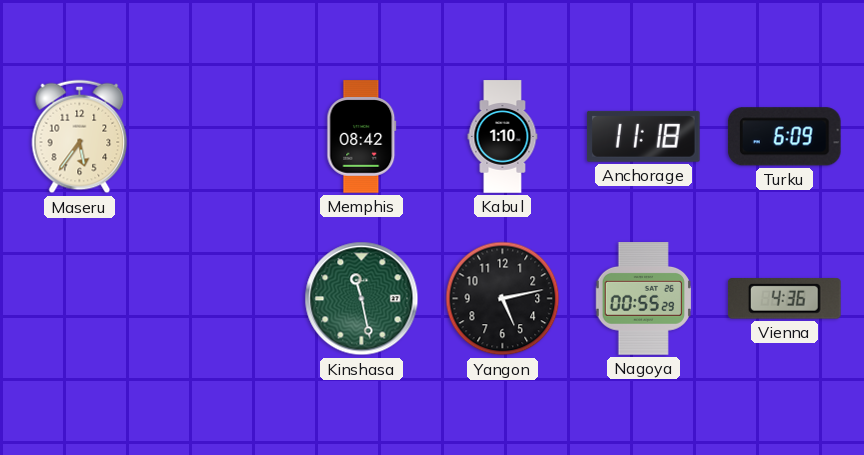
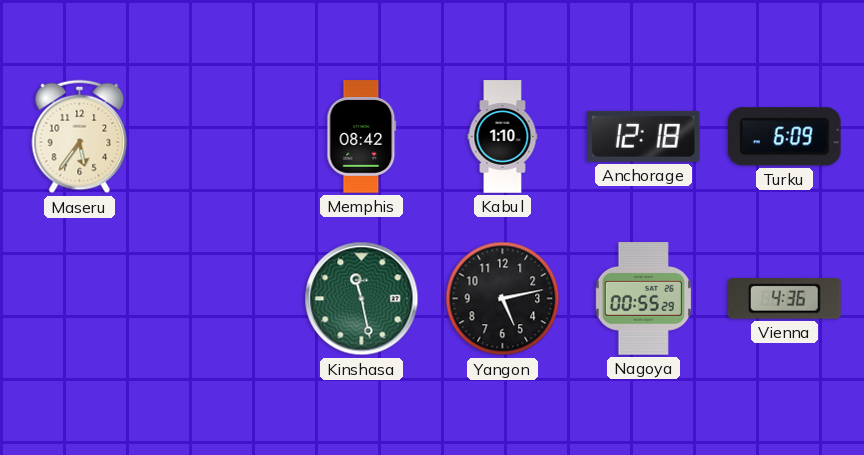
Anchorage: 11:18 -> 12:18
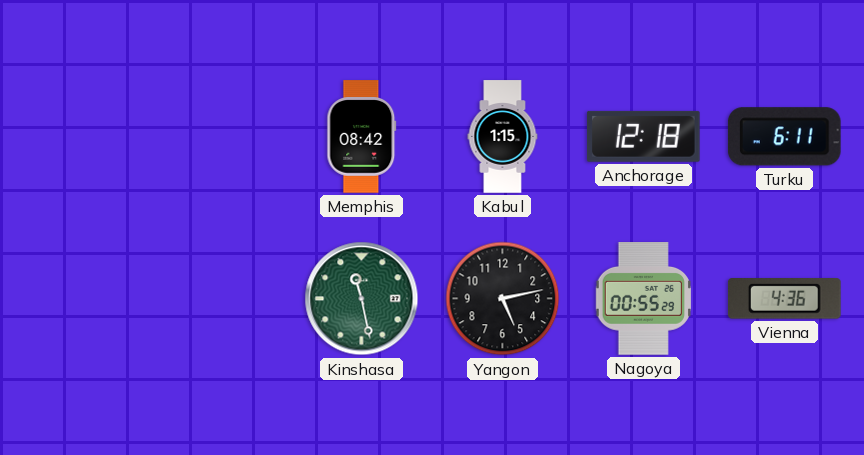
Maseru: 5:36 -> none
Kabul: 1:10 -> 1:15
Turku: 6:09 -> 6:11
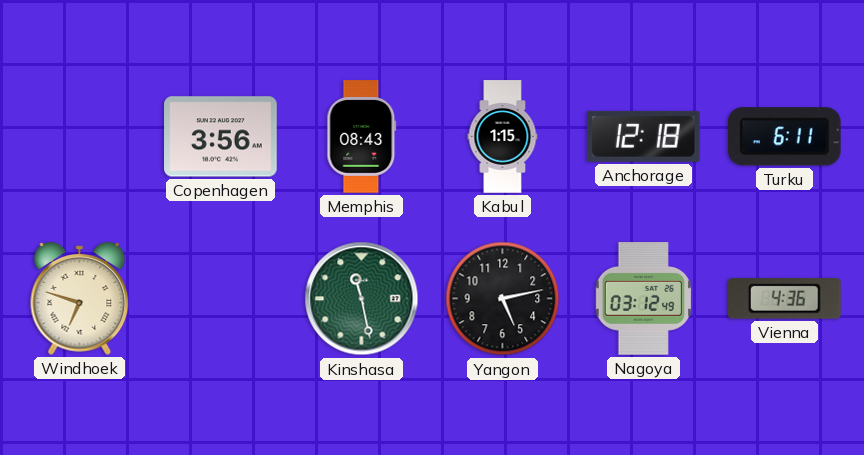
Copenhagen: none -> 3:56
Memphis: 08:42 -> 08:43
Windhoek: none -> 6:48
Nagoya: 00:55 -> 03:12
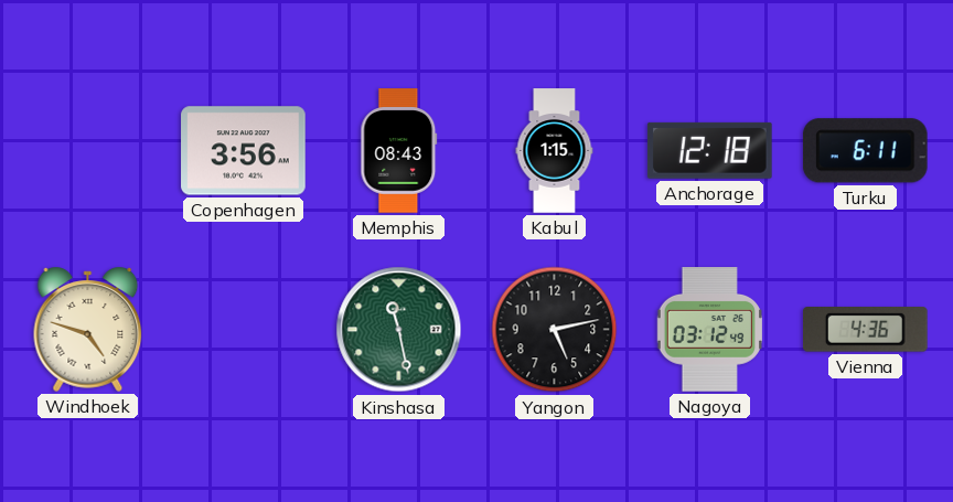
Windhoek: 6:48 -> 4:48
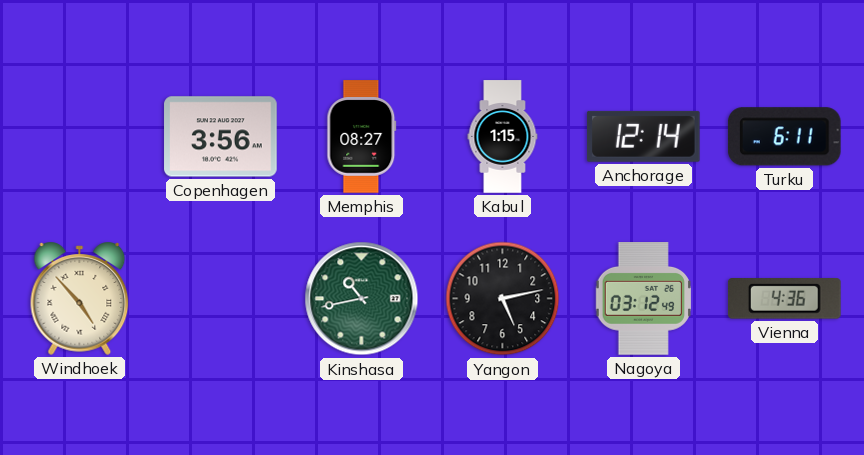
Memphis: 08:43 -> 08:27
Anchorage: 12:18 -> 12:14
Windhoek: 4:48 -> 4:53
Kinshasa: 11:28 -> 10:43
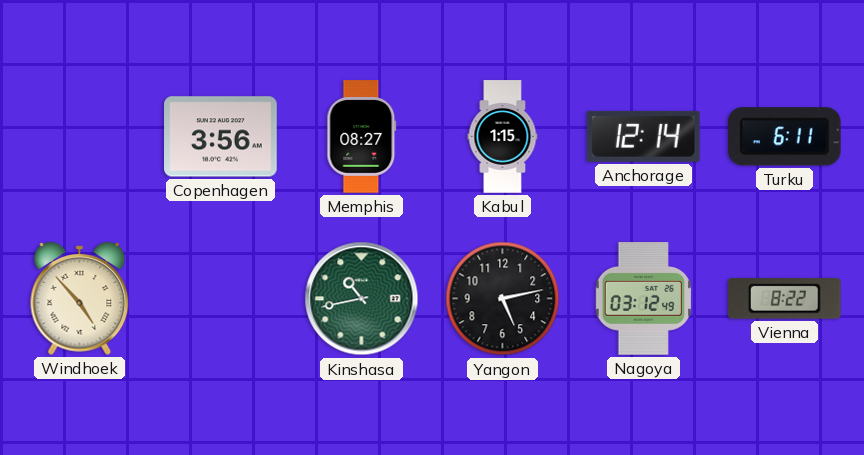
Vienna: 4:36 -> 8:22
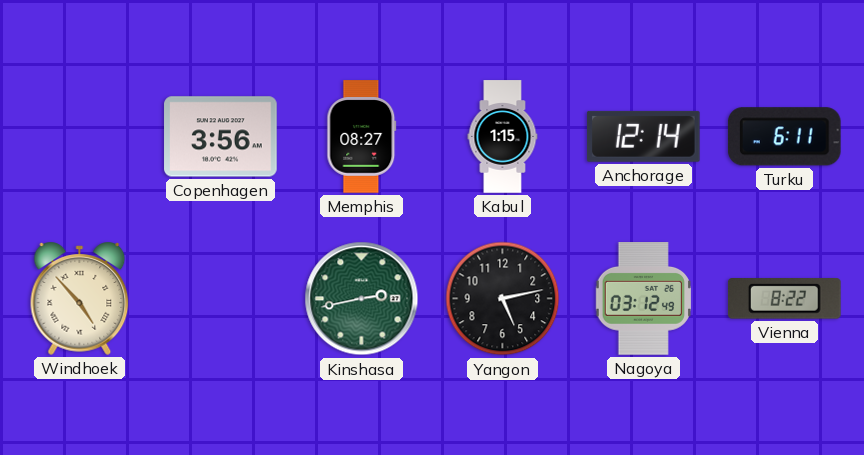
Kinshasa: 10:43 -> 2:43
